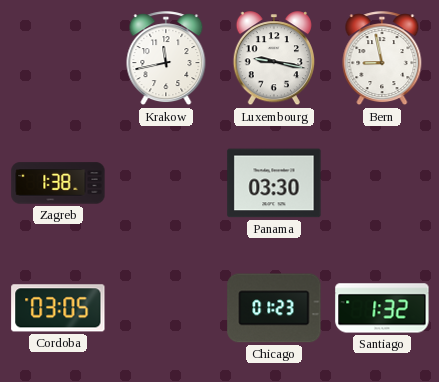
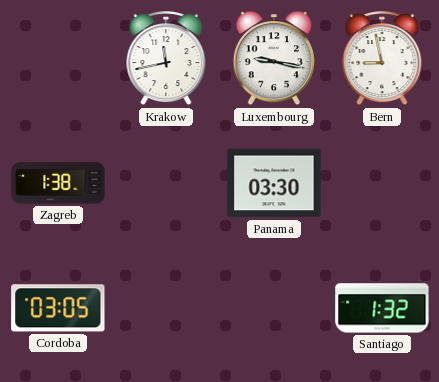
Chicago: 01:23 -> none
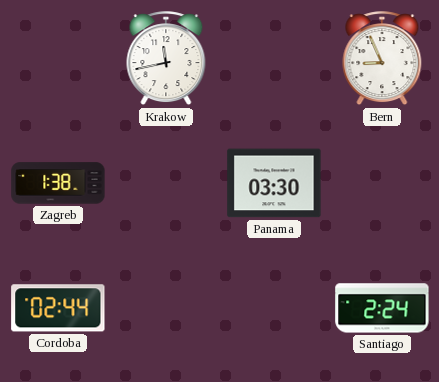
Luxembourg: 9:17 -> none
Bern: 8:58 -> 8:56
Cordoba: 03:05 -> 02:44
Santiago: 1:32 -> 2:24
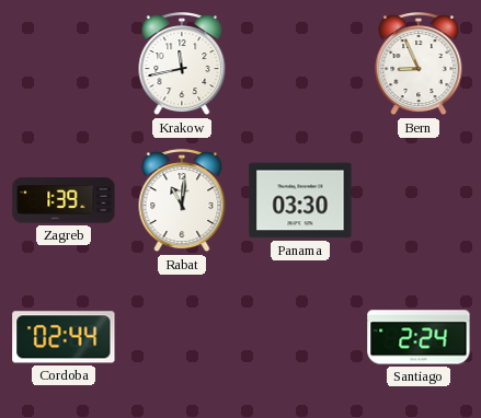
Zagreb: 1:38 -> 1:39
Rabat: none -> 11:01
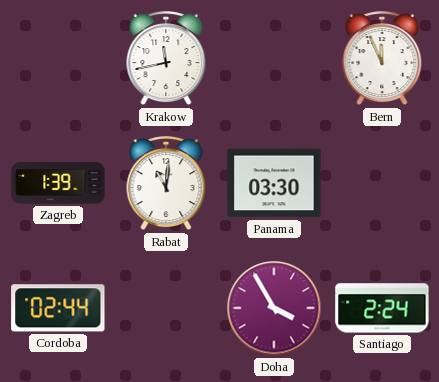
Bern: 8:56 -> 11:56
Doha: none -> 3:55
